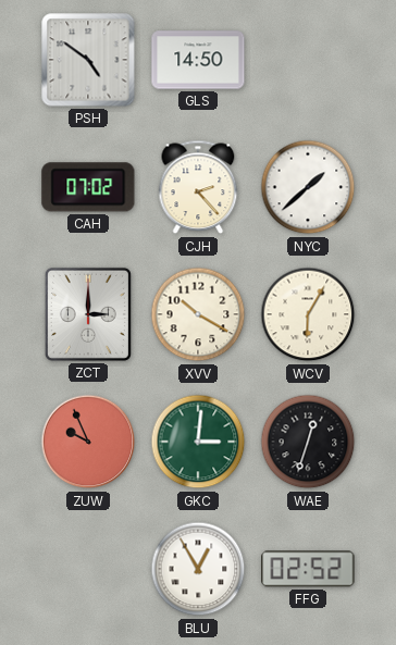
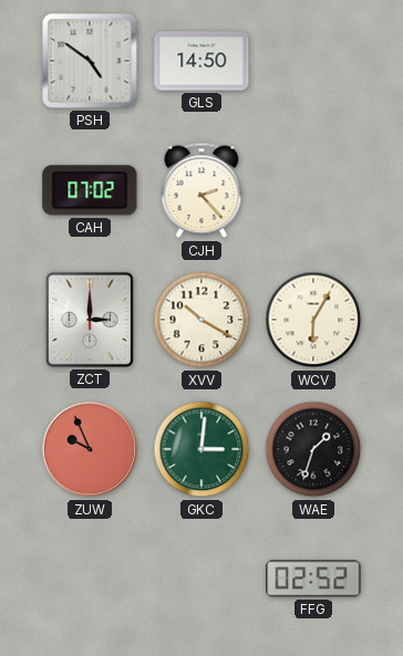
NYC: 1:38 -> none
WAE: 12:33 -> 1:33
BLU: 12:55 -> none
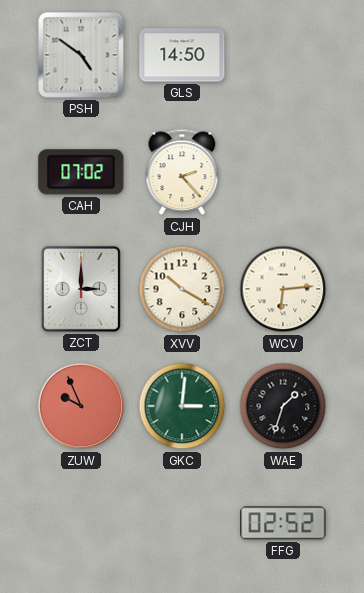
WCV: 6:05 -> 6:14
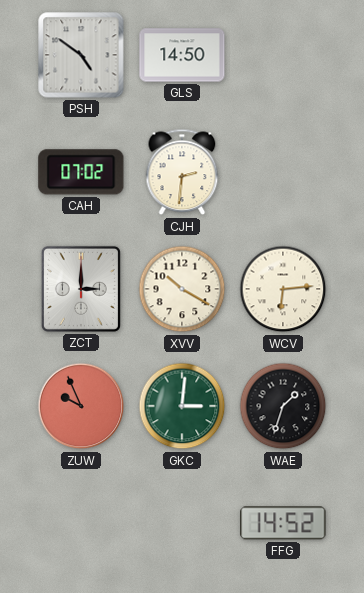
CJH: 2:23 -> 2:31
FFG: 02:52 -> 14:52
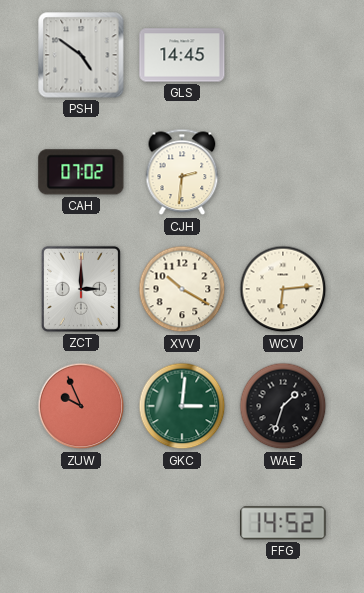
GLS: 14:50 -> 14:45
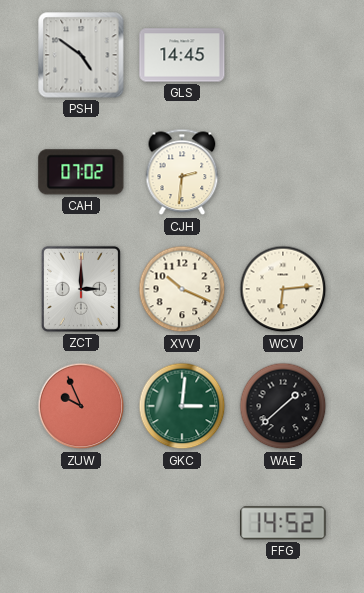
XVV: 10:20 -> 10:19
WAE: 1:33 -> 1:38
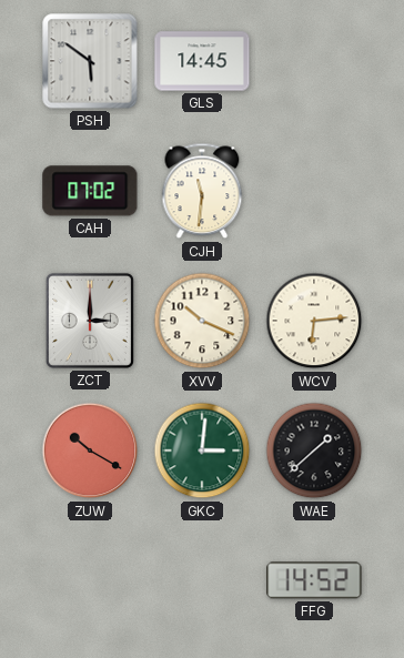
PSH: 4:51 -> 5:51
CJH: 2:31 -> 11:31
ZUW: 9:56 -> 10:20
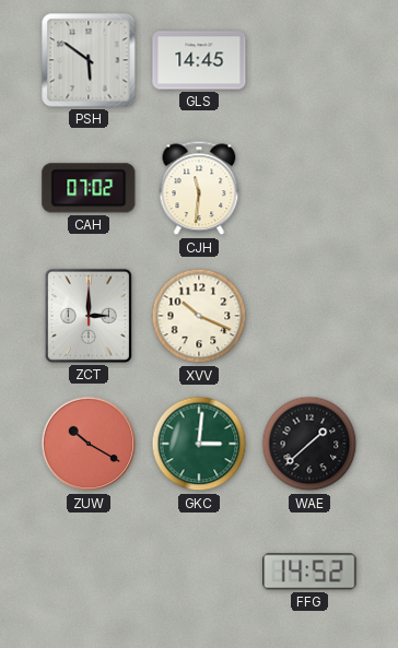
WCV: 6:14 -> none
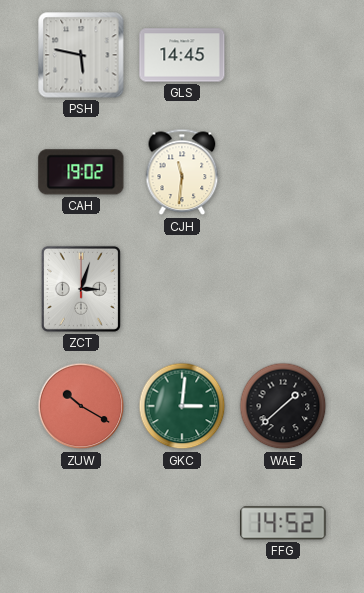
PSH: 5:51 -> 5:47
CAH: 07:02 -> 19:02
ZCT: 3:00 -> 3:03
XVV: 10:19 -> none
